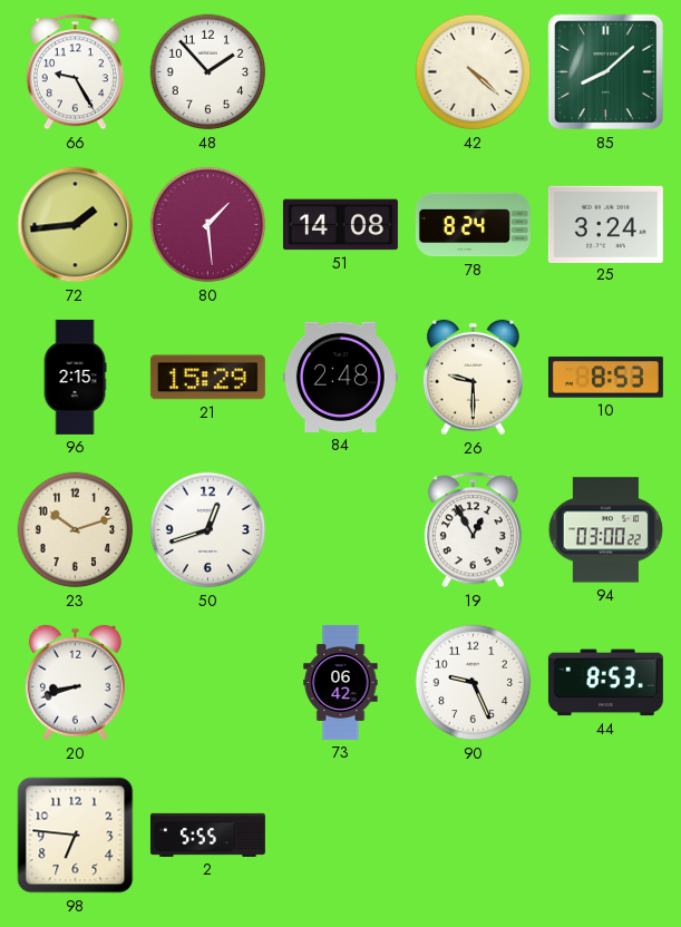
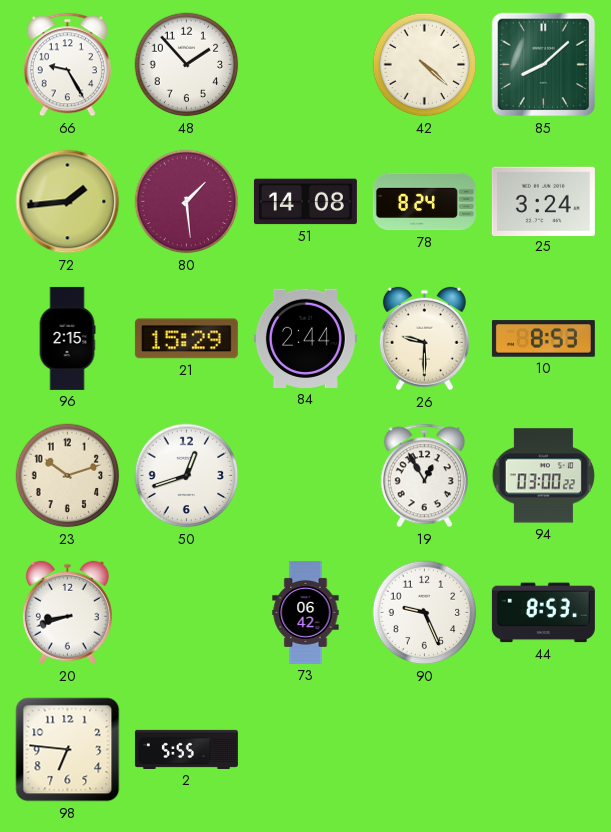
84: 2:48 -> 2:44
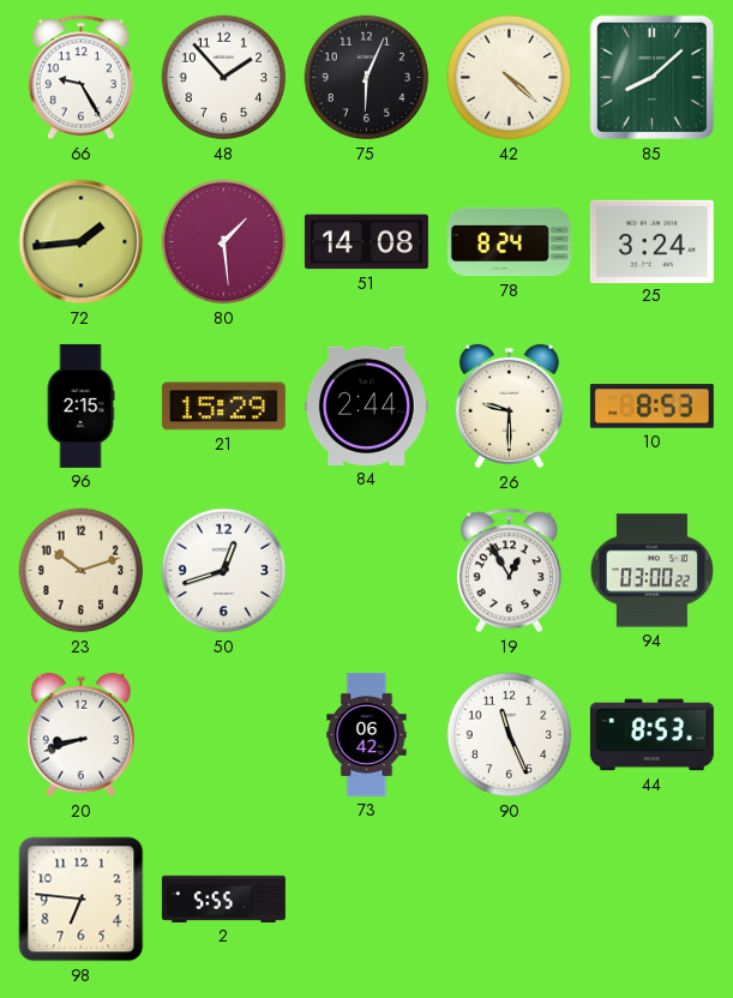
75: none -> 6:04
90: 9:26 -> 11:26
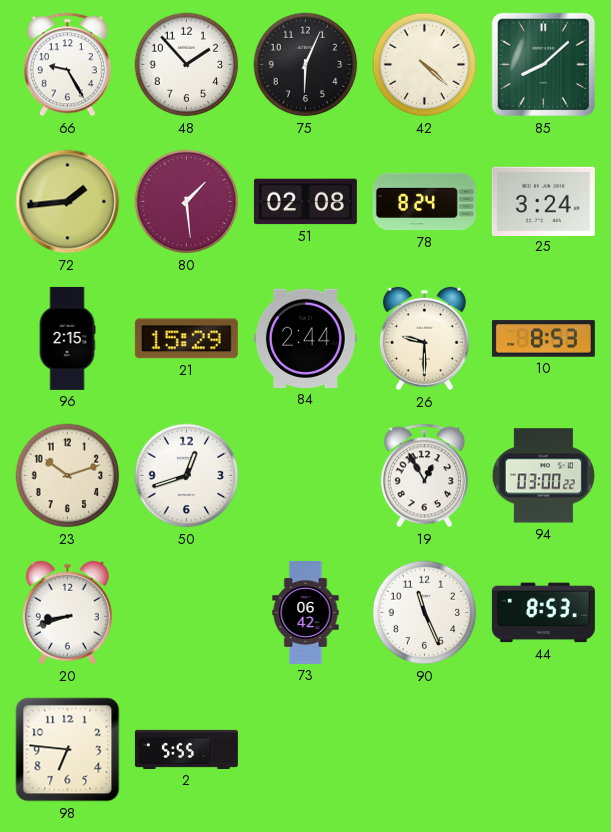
51: 14:08 -> 02:08
